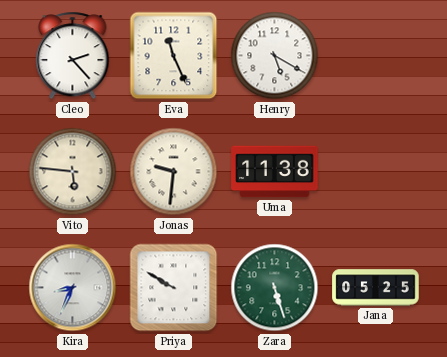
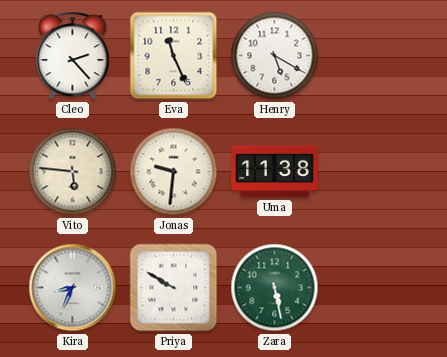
Zara: 5:27 -> 5:28
Jana: 05:25 -> none
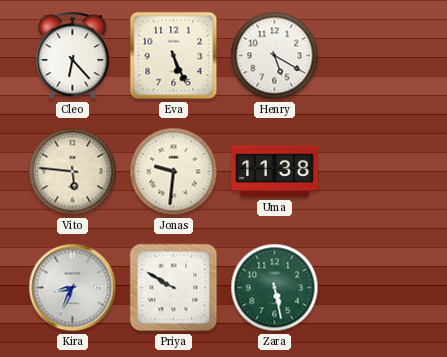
Cleo: 2:23 -> 6:23
Eva: 11:26 -> 5:26
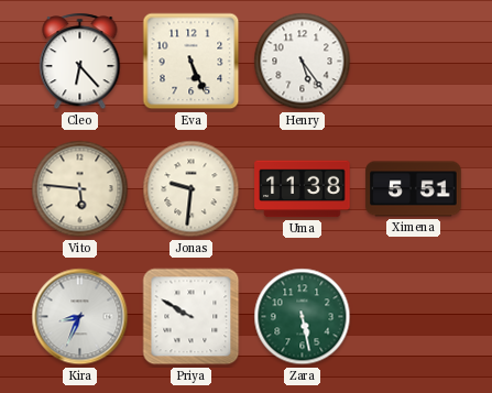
Henry: 5:20 -> 5:24
Ximena: none -> 5:51
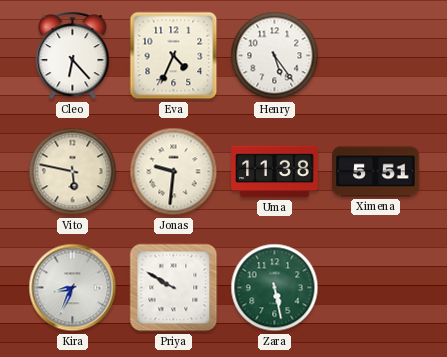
Eva: 5:26 -> 4:34
Vito: 5:46 -> 5:47
